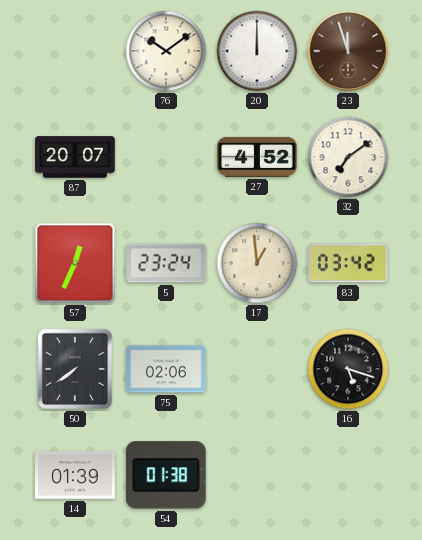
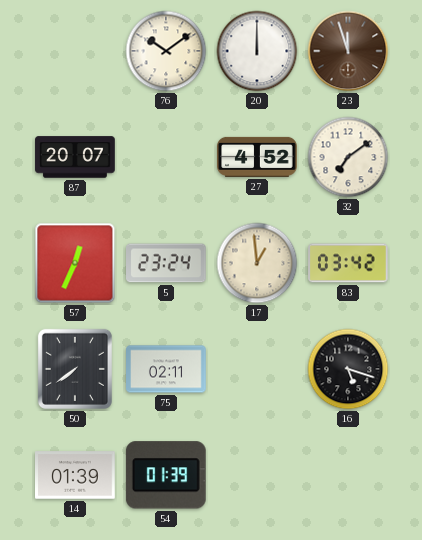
75: 02:06 -> 02:11
54: 01:38 -> 01:39
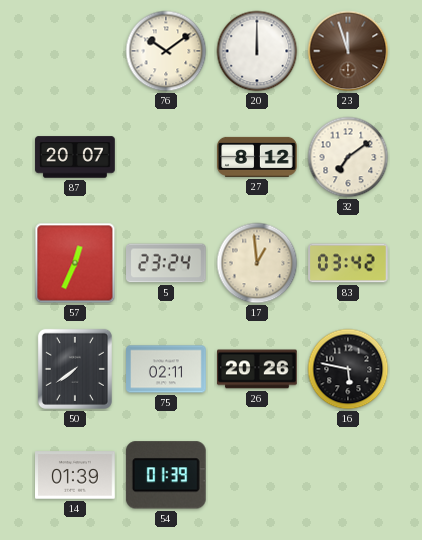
27: 4:52 -> 8:12
26: none -> 20:26
16: 5:18 -> 5:47
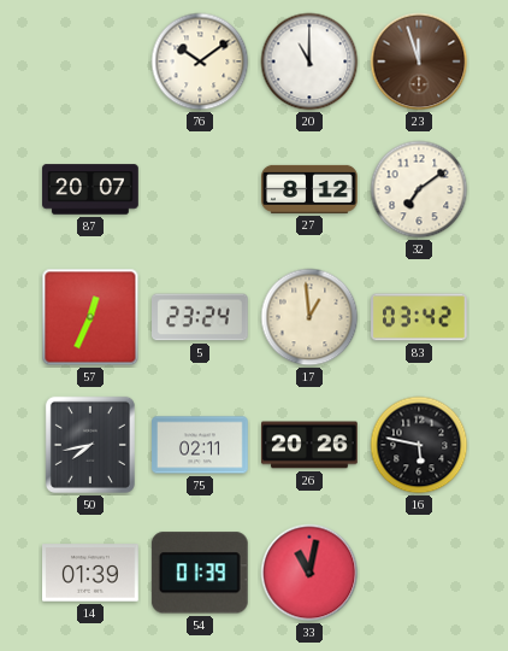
20: 12:00 -> 11:00
50: 7:39 -> 7:43
33: none -> 11:02
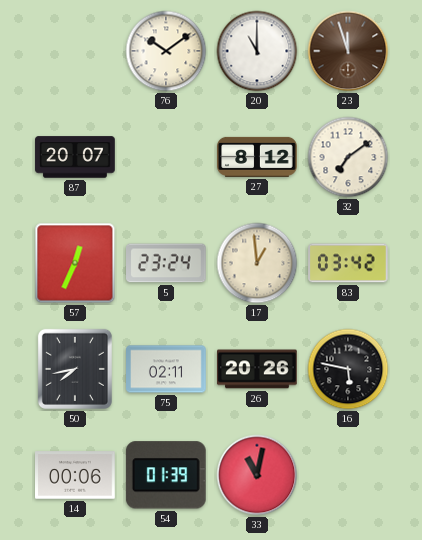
14: 01:39 -> 00:06
